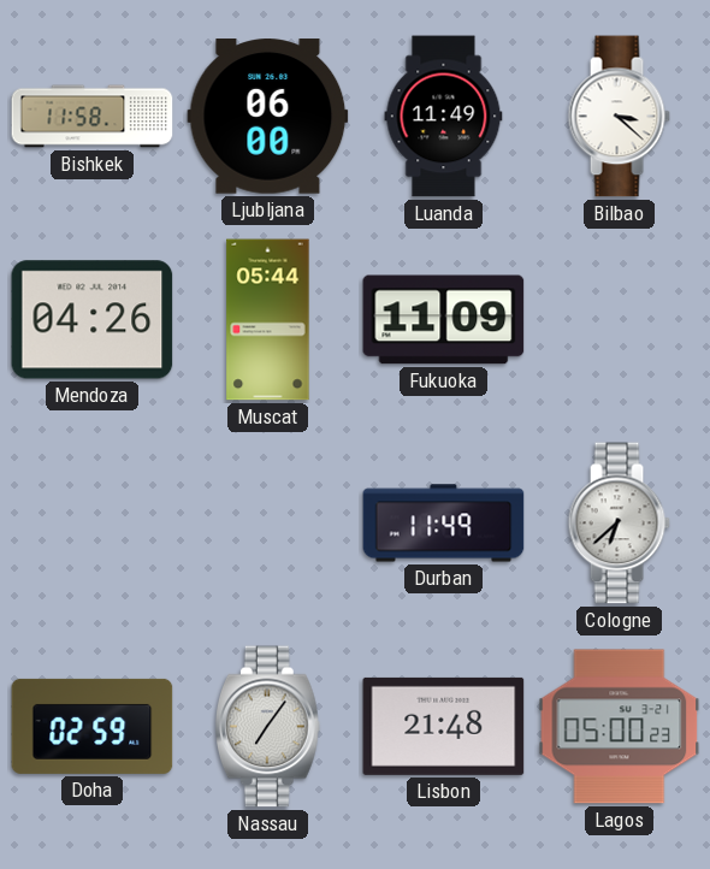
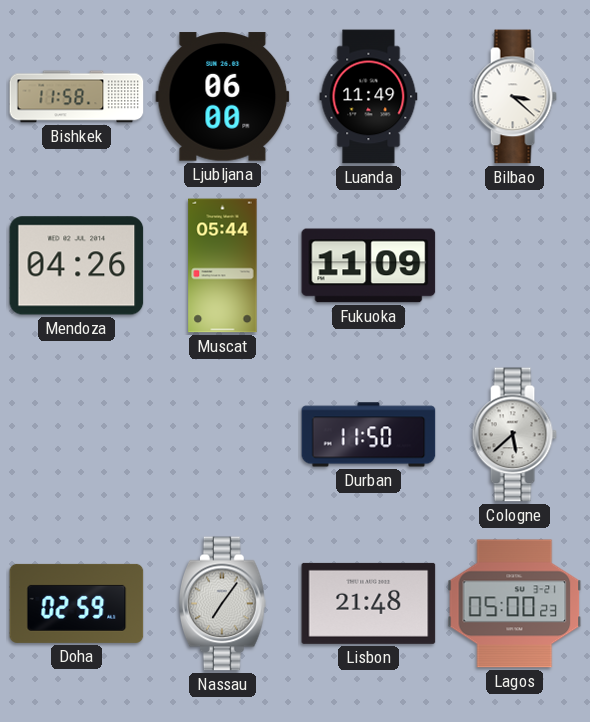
Durban: 11:49 -> 11:50
Cologne: 6:38 -> 5:38
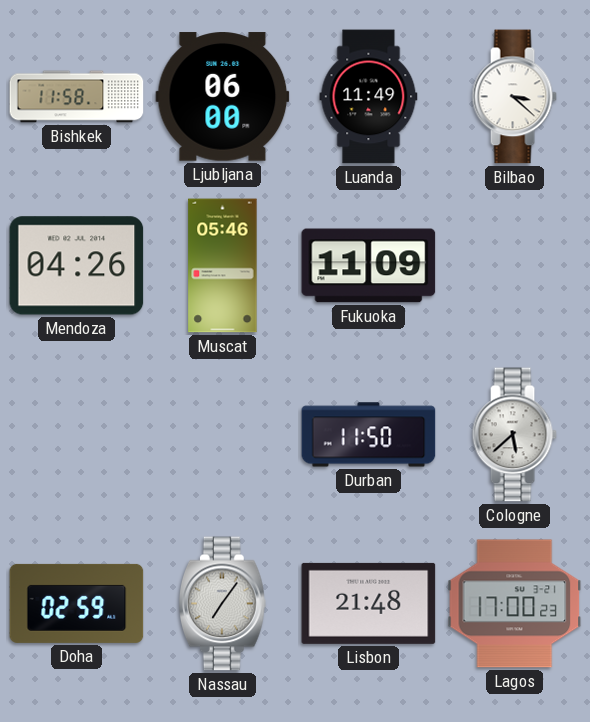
Muscat: 05:44 -> 05:46
Lagos: 05:00 -> 17:00
